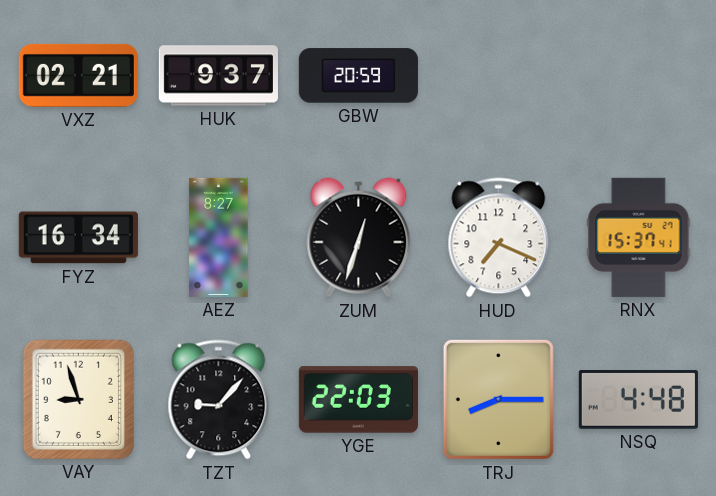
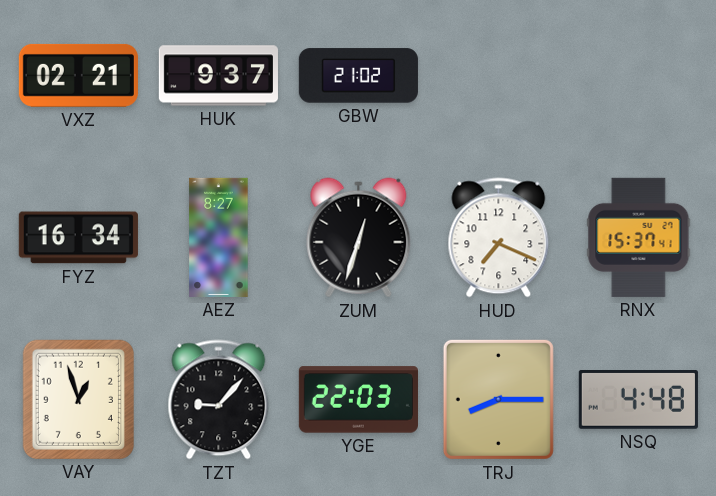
GBW: 20:59 -> 21:02
VAY: 8:57 -> 12:57
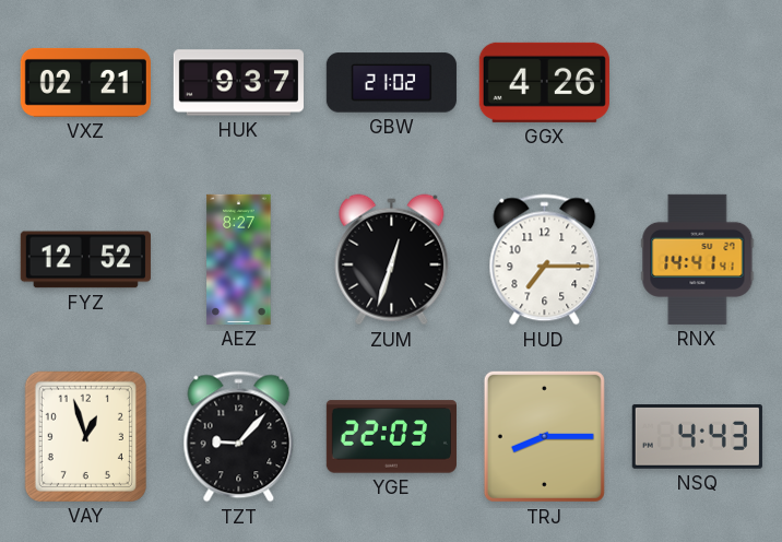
GGX: none -> 4:26
FYZ: 16:34 -> 12:52
HUD: 7:19 -> 7:15
RNX: 15:37 -> 14:41
NSQ: 4:48 -> 4:43
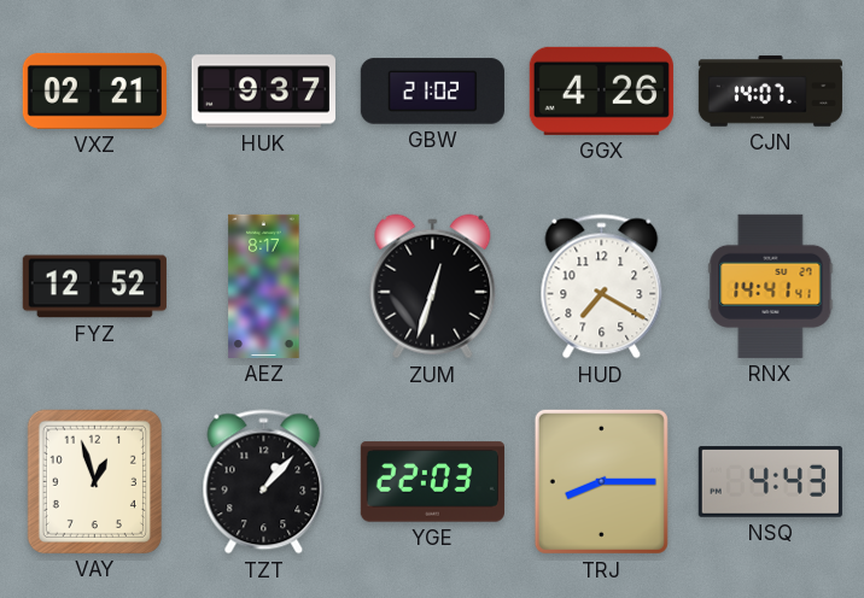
CJN: none -> 14:07
AEZ: 8:27 -> 8:17
HUD: 7:15 -> 7:20
TZT: 9:07 -> 1:07
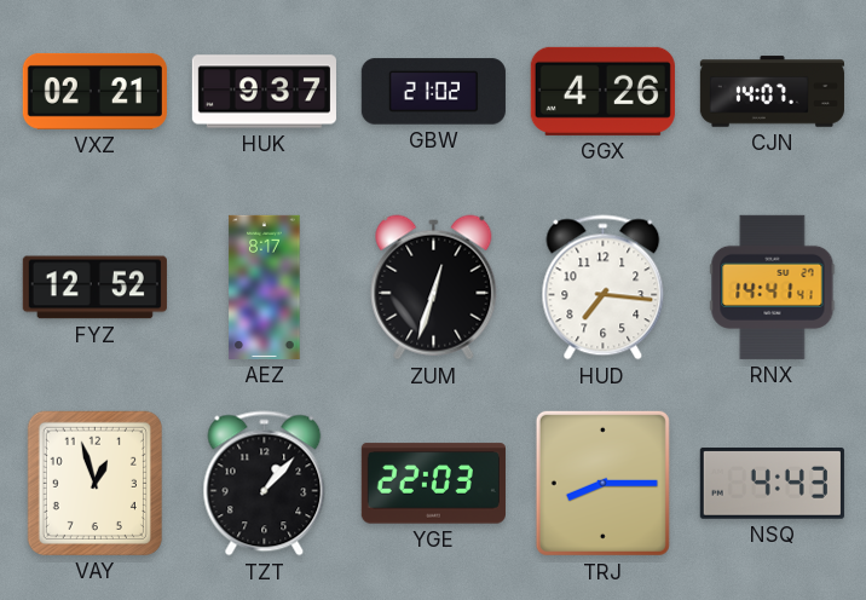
HUD: 7:20 -> 7:16
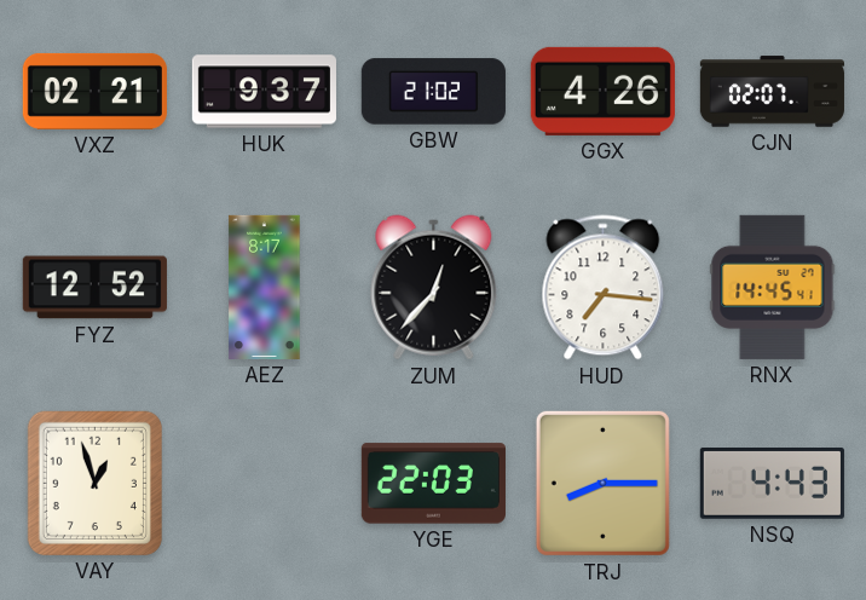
CJN: 14:07 -> 02:07
ZUM: 12:33 -> 12:37
RNX: 14:41 -> 14:45
TZT: 1:07 -> none
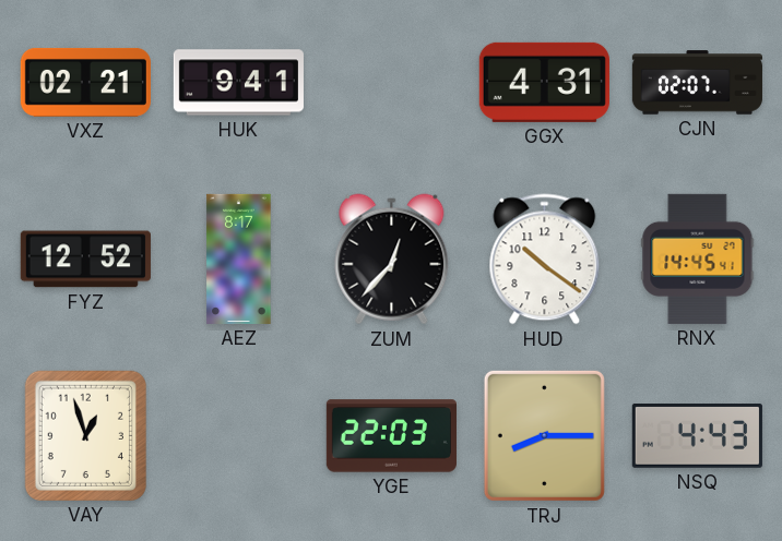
HUK: 9:37 -> 9:41
GBW: 21:02 -> none
GGX: 4:26 -> 4:31
HUD: 7:16 -> 10:21
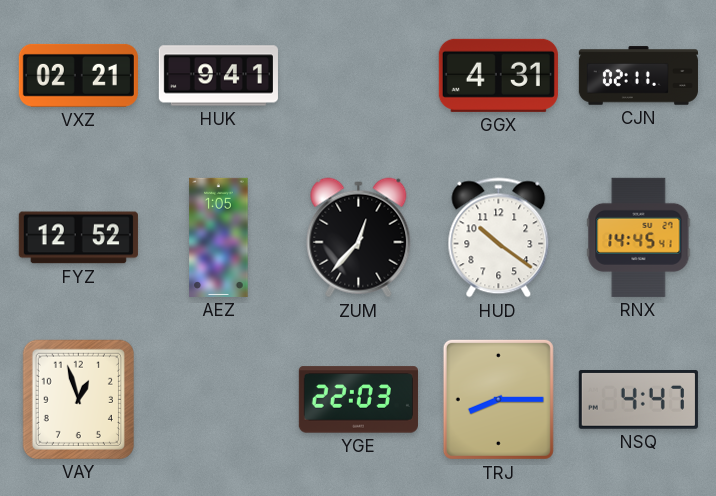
CJN: 02:07 -> 02:11
AEZ: 8:17 -> 1:05
NSQ: 4:43 -> 4:47
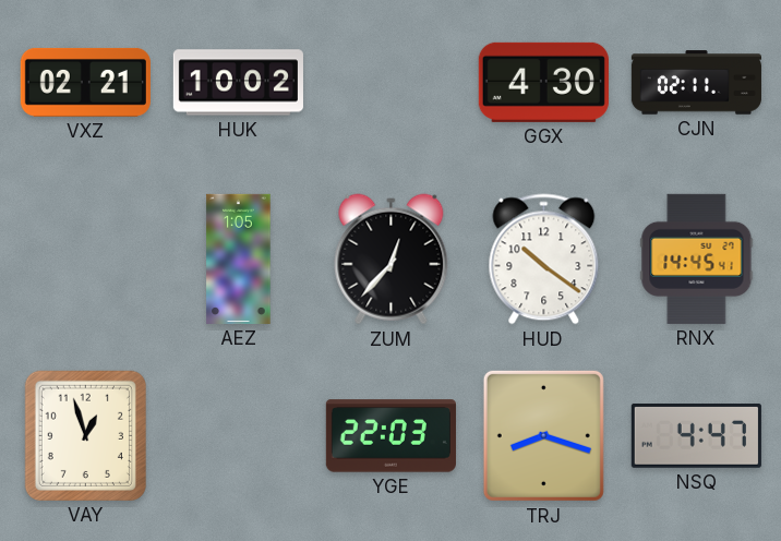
HUK: 9:41 -> 10:02
GGX: 4:31 -> 4:30
FYZ: 12:52 -> none
TRJ: 8:15 -> 8:18
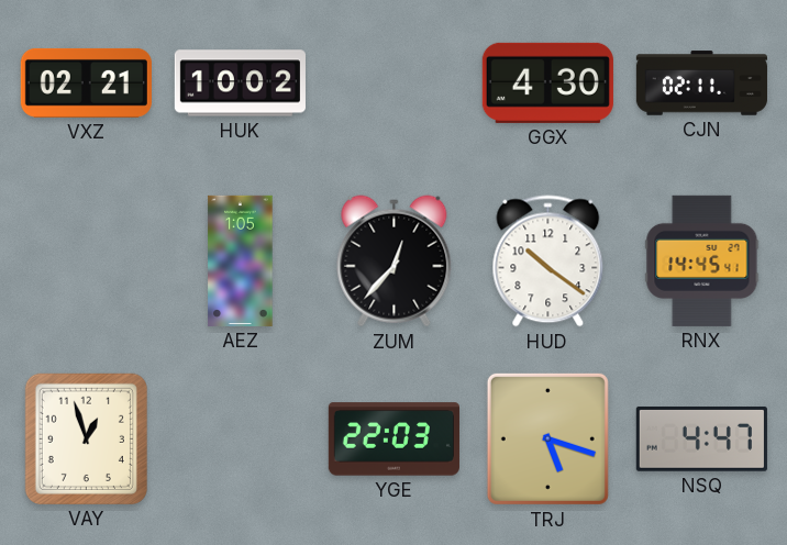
TRJ: 8:18 -> 5:18
